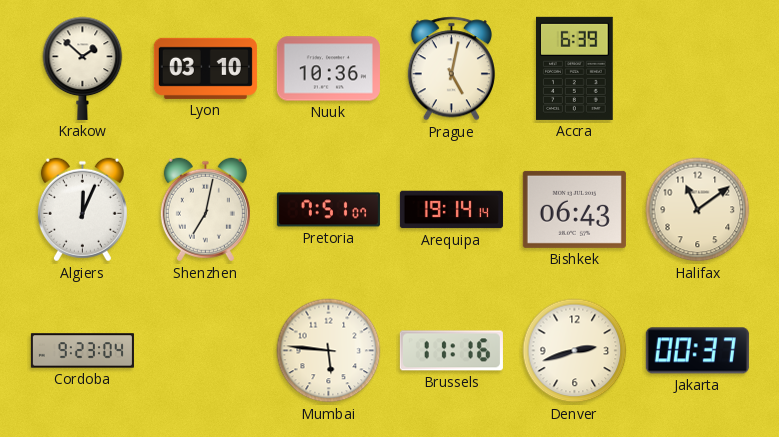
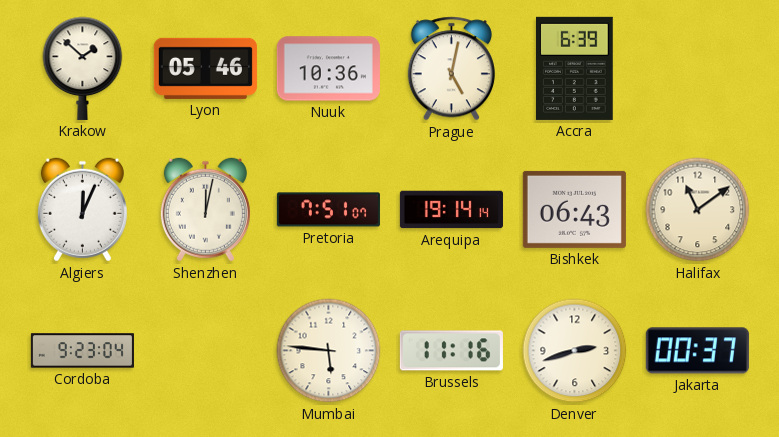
Lyon: 03:10 -> 05:46
Shenzhen: 7:02 -> 12:02
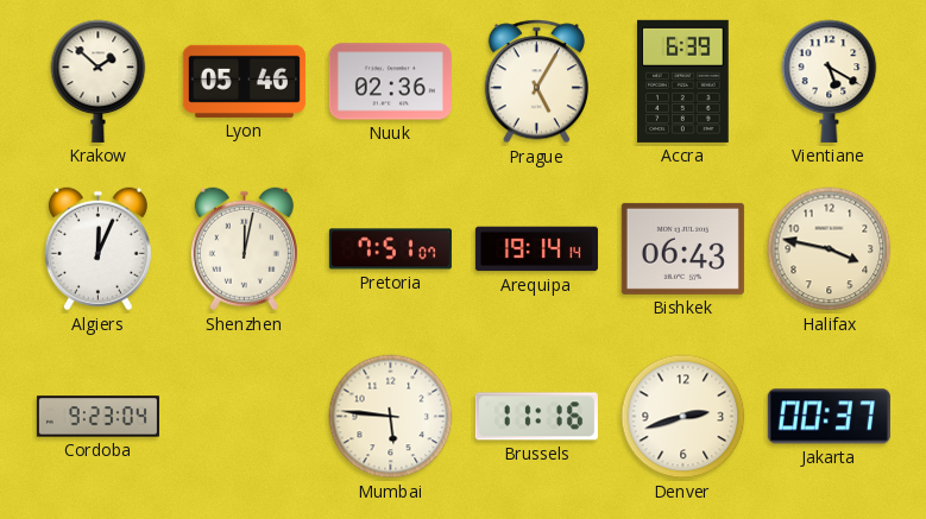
Nuuk: 10:36 -> 02:36
Prague: 5:02 -> 5:05
Vientiane: none -> 5:20
Halifax: 11:09 -> 3:47
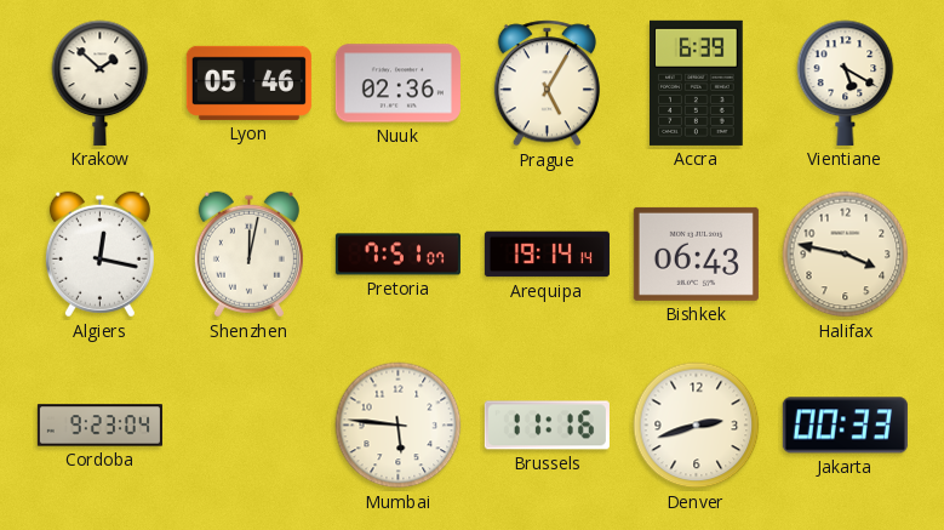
Algiers: 12:04 -> 12:17
Jakarta: 00:37 -> 00:33
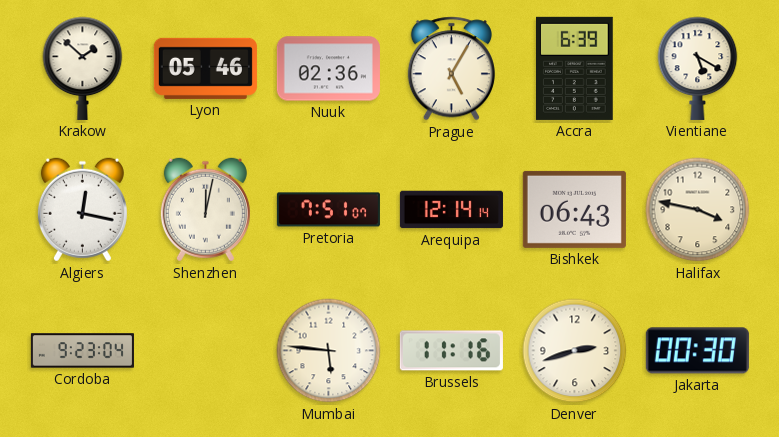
Arequipa: 19:14 -> 12:14
Jakarta: 00:33 -> 00:30
